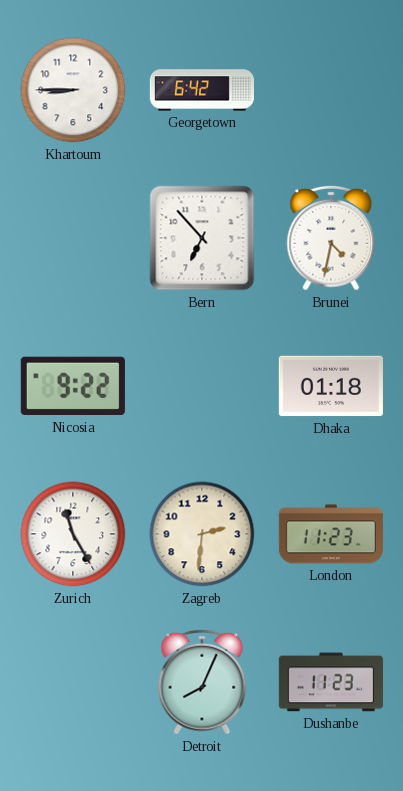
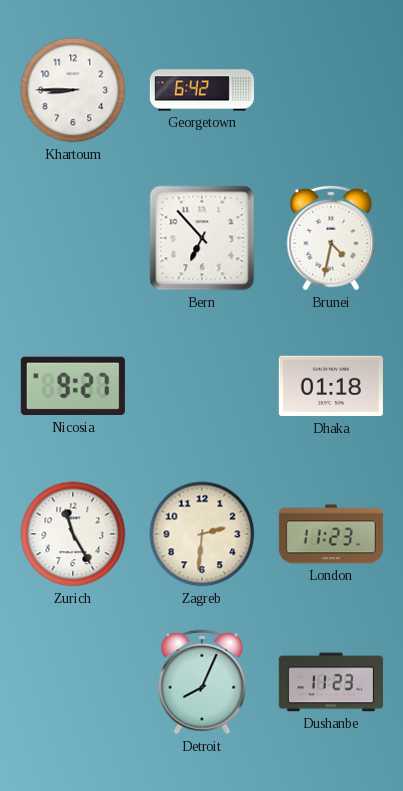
Nicosia: 9:22 -> 9:27
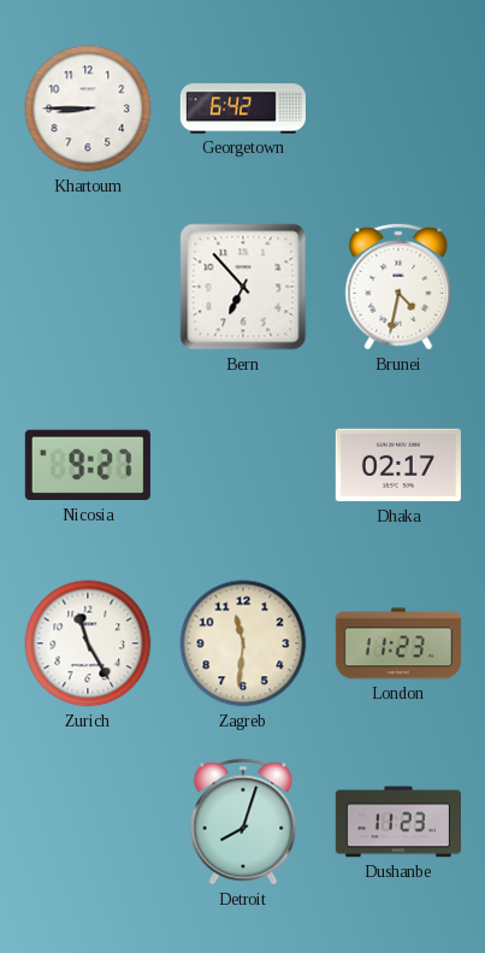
Dhaka: 01:18 -> 02:17
Zagreb: 2:31 -> 11:31
Detroit: 8:04 -> 8:03
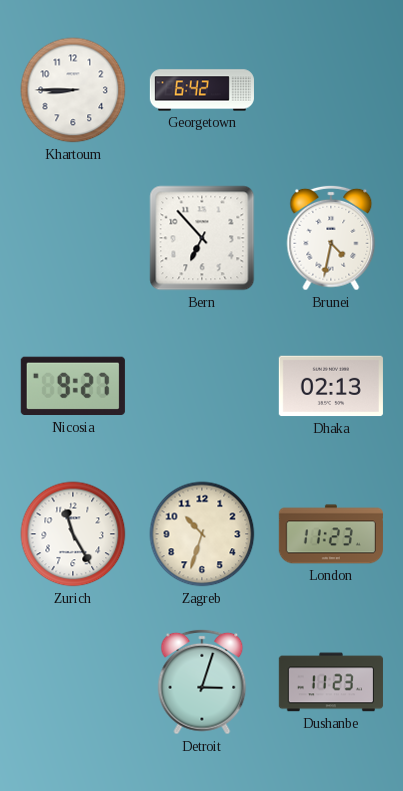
Dhaka: 02:17 -> 02:13
Zagreb: 11:31 -> 10:33
Detroit: 8:03 -> 3:03
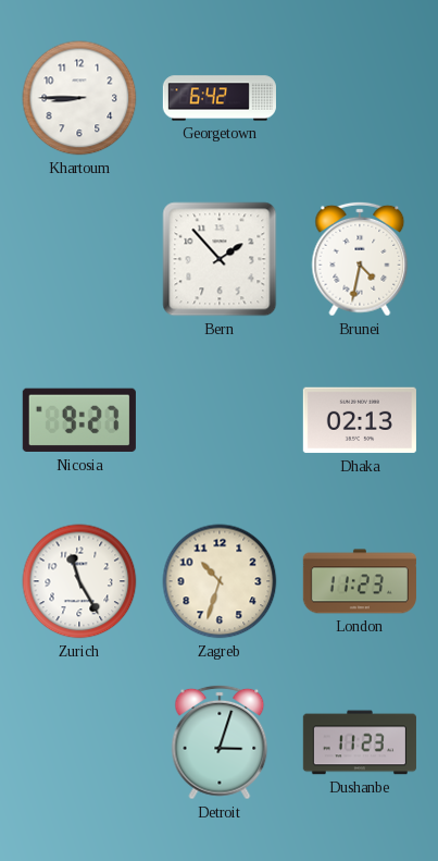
Bern: 6:53 -> 1:53
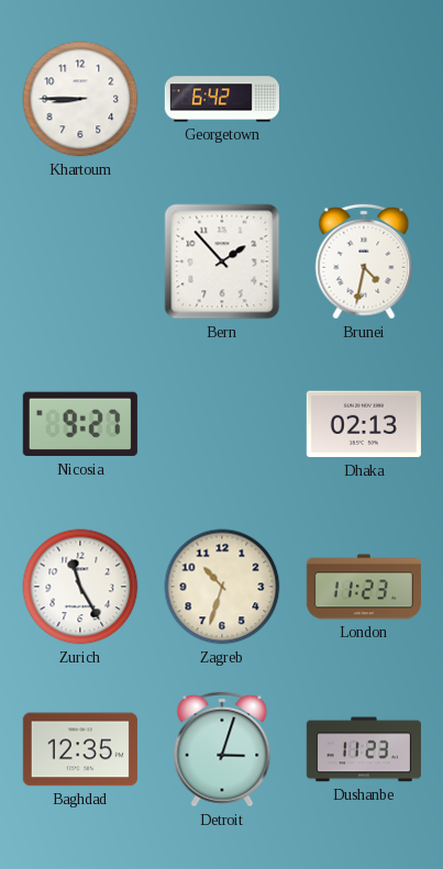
Baghdad: none -> 12:35
